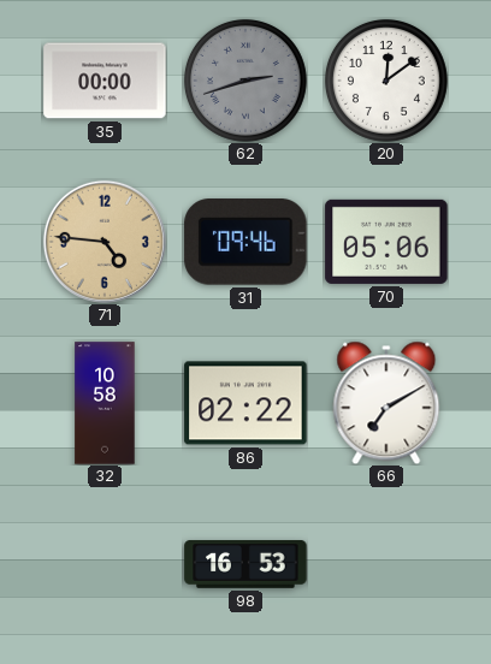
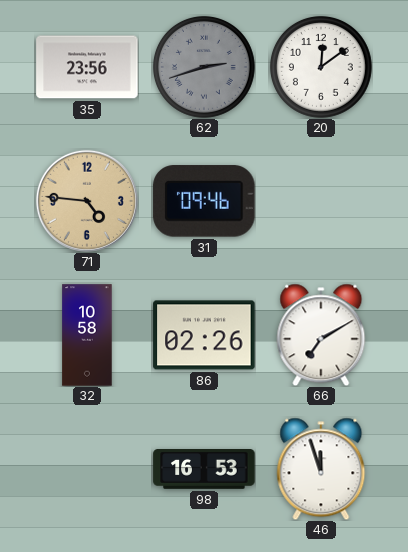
35: 00:00 -> 23:56
70: 05:06 -> none
86: 02:22 -> 02:26
46: none -> 11:57
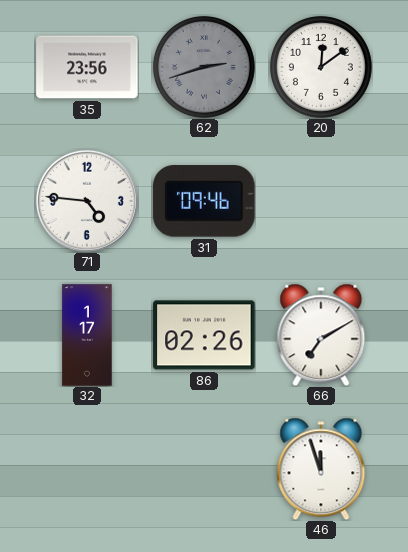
71 dial: champagne -> white
32: 10:58 -> 1:17
98: 16:53 -> none
